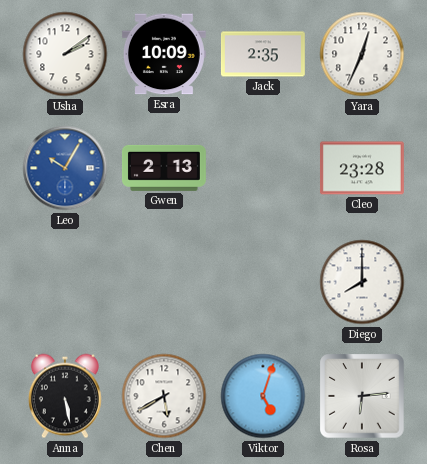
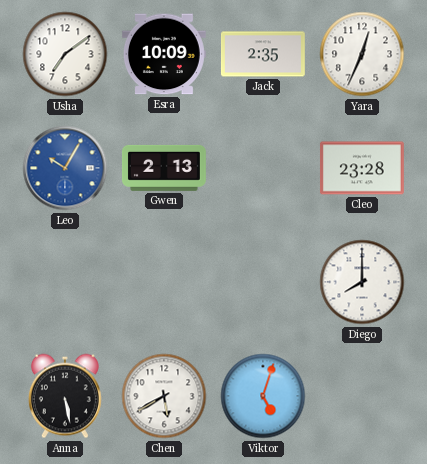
Usha: 2:09 -> 7:09
Rosa: 6:14 -> none
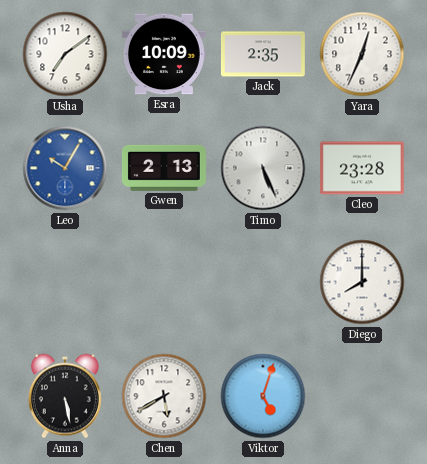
Timo: none -> 5:26
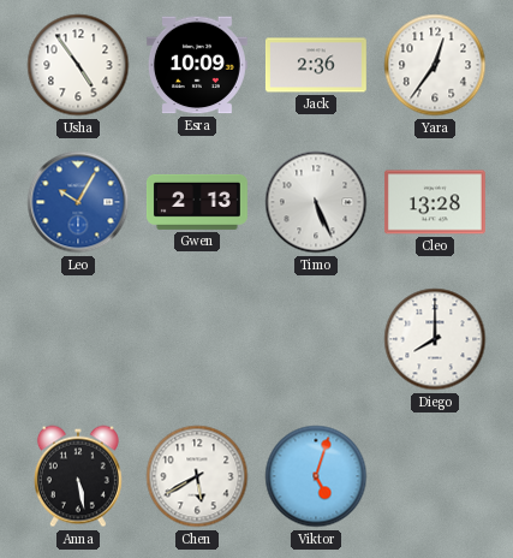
Usha: 7:09 -> 4:54
Jack: 2:35 -> 2:36
Yara: 12:34 -> 12:36
Cleo: 23:28 -> 13:28
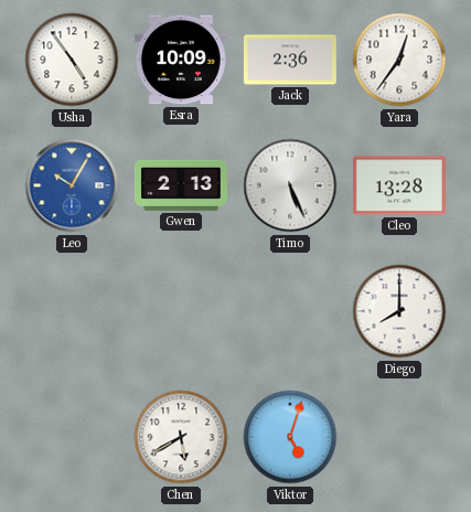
Anna: 5:28 -> none
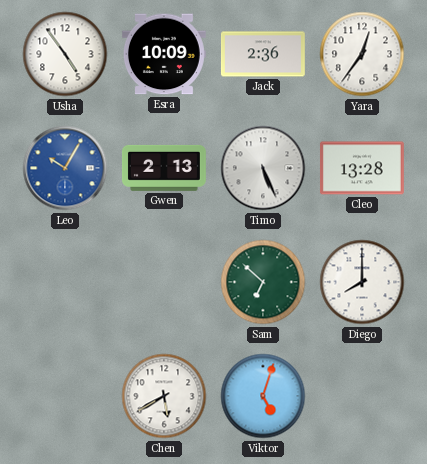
Sam: none -> 6:52
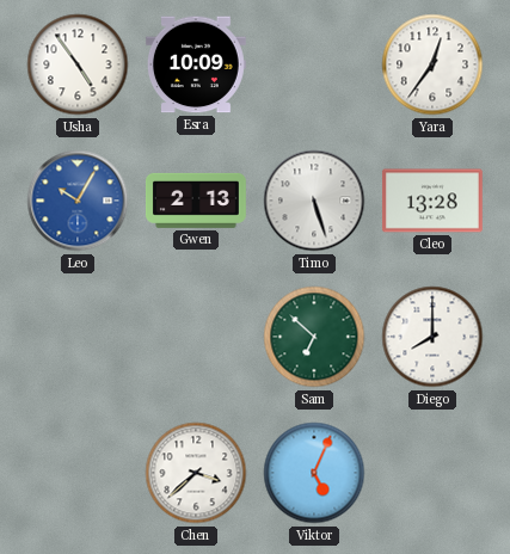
Jack: 2:36 -> none
Timo: 5:26 -> 5:27
Chen: 5:40 -> 3:38
Viktor: 5:03 -> 5:04
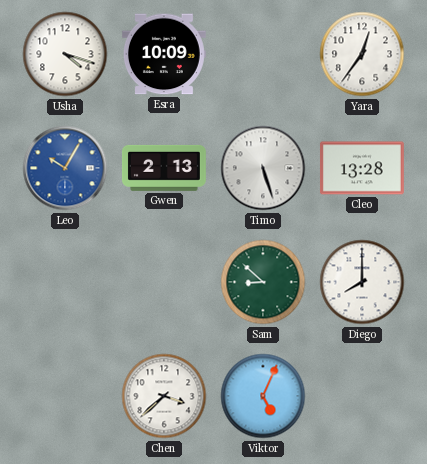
Usha: 4:54 -> 4:18
Sam: 6:52 -> 8:52
